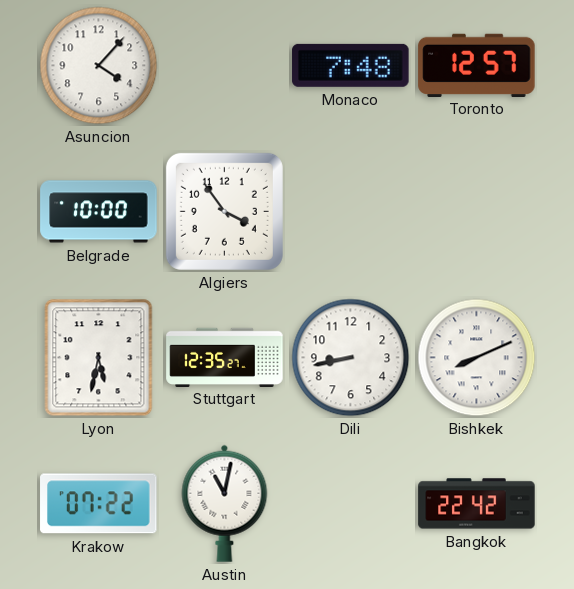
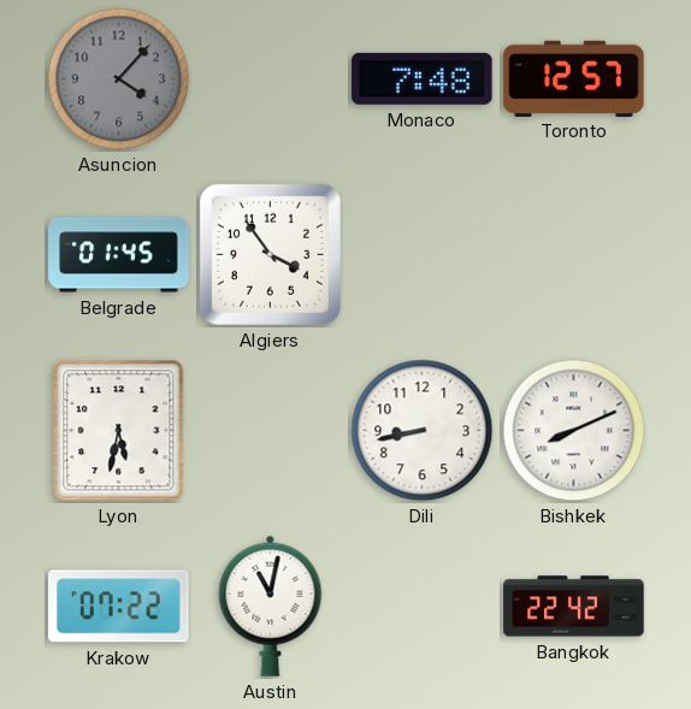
Asuncion dial: white -> grey
Belgrade: 10:00 -> 01:45
Stuttgart: 12:35 -> none
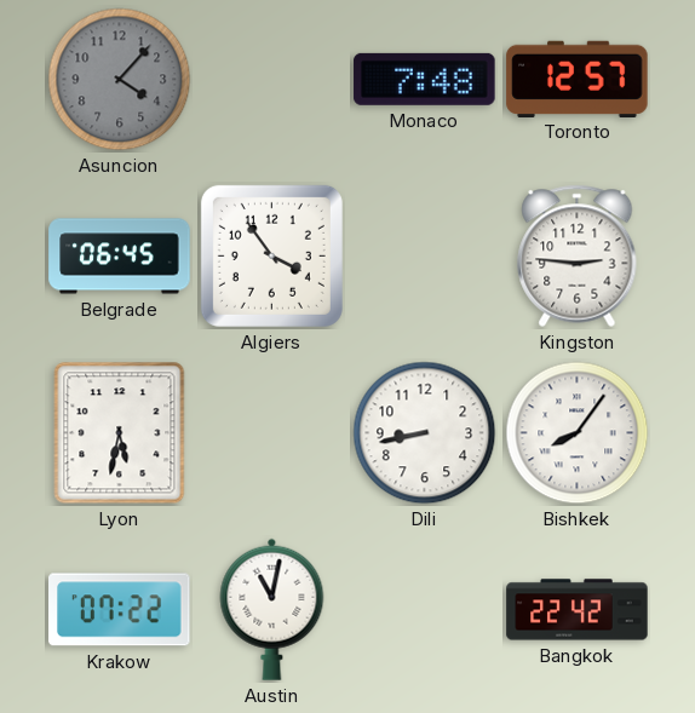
Belgrade: 01:45 -> 06:45
Kingston: none -> 2:46
Bishkek: 8:11 -> 8:06
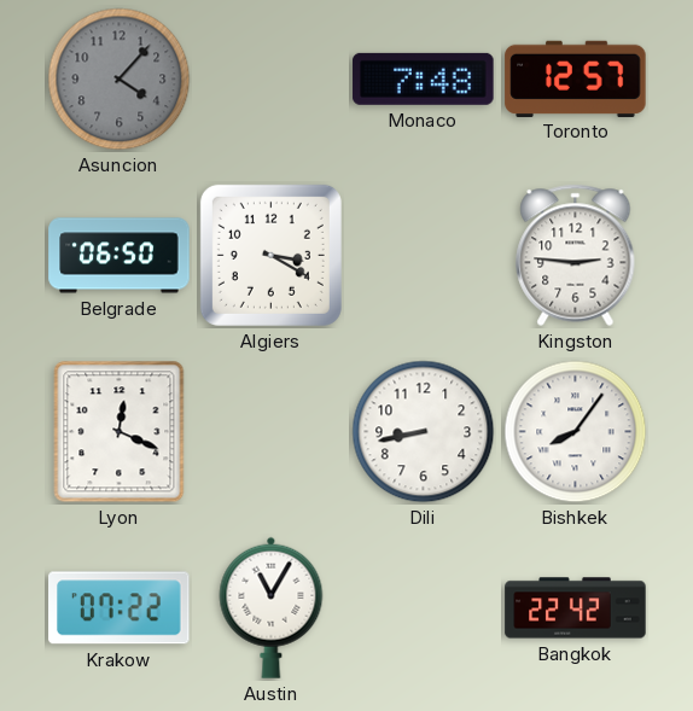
Belgrade: 06:45 -> 06:50
Algiers: 3:54 -> 3:20
Lyon: 5:32 -> 12:19
Austin: 11:02 -> 11:05
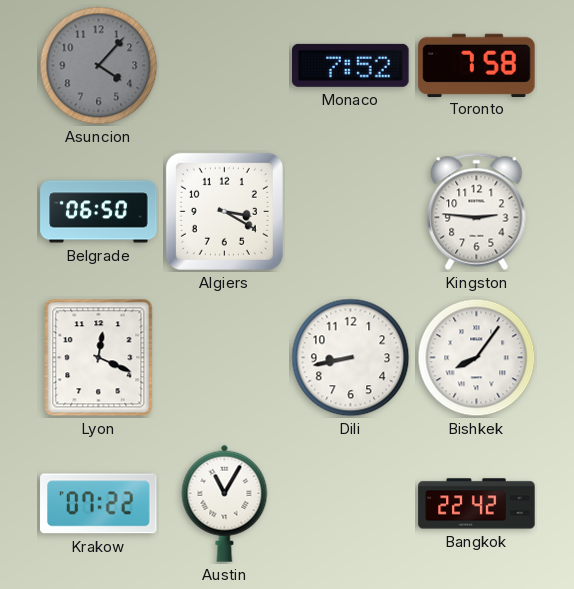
Monaco: 7:48 -> 7:52
Toronto: 12:57 -> 7:58
